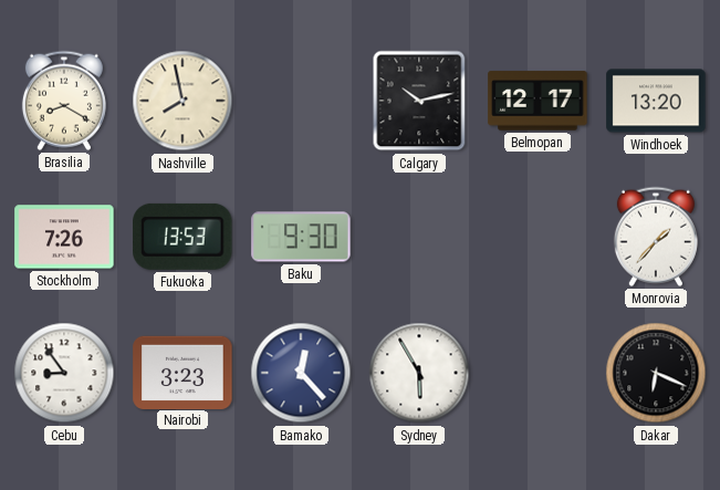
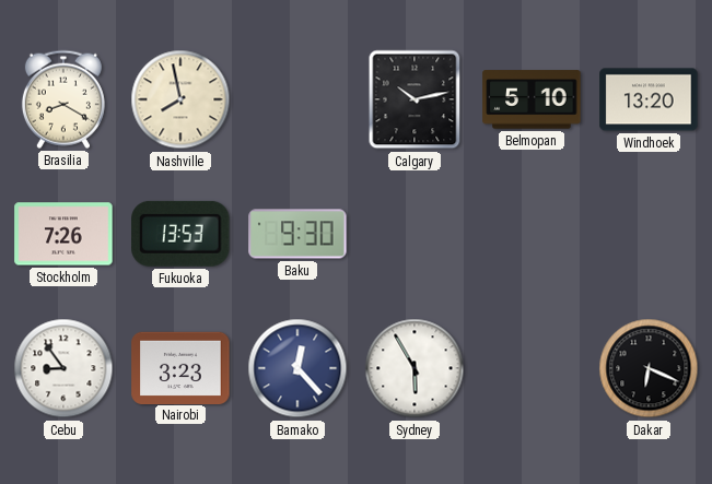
Belmopan: 12:17 -> 5:10
Monrovia: 1:37 -> none
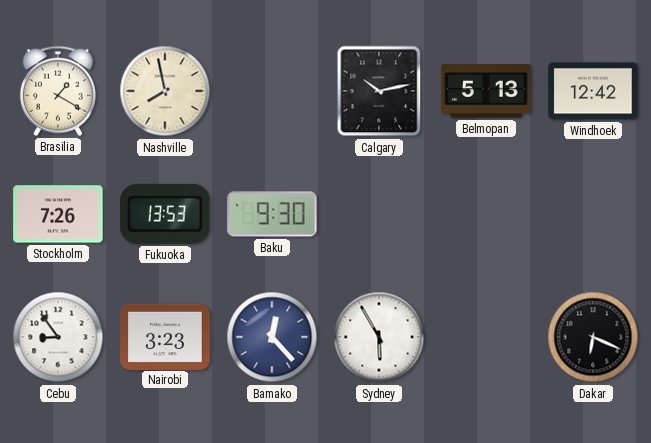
Brasilia: 8:20 -> 1:20
Belmopan: 5:10 -> 5:13
Windhoek: 13:20 -> 12:42
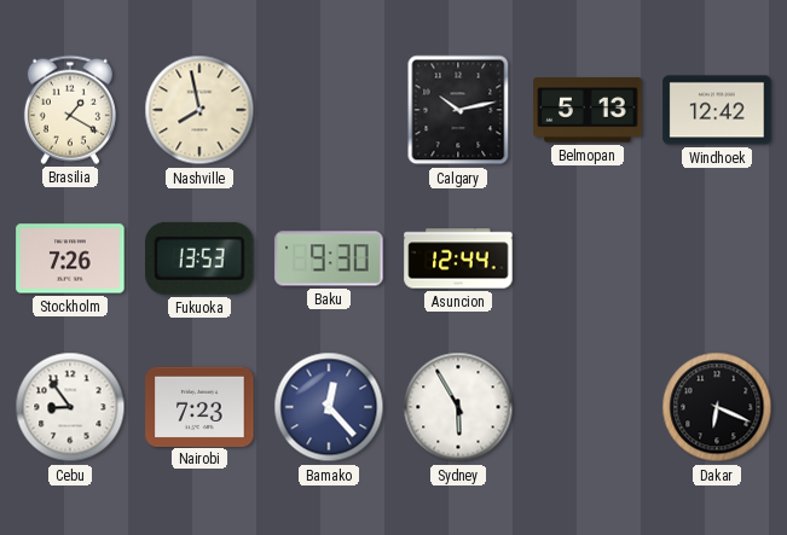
Asuncion: none -> 12:44
Nairobi: 3:23 -> 7:23
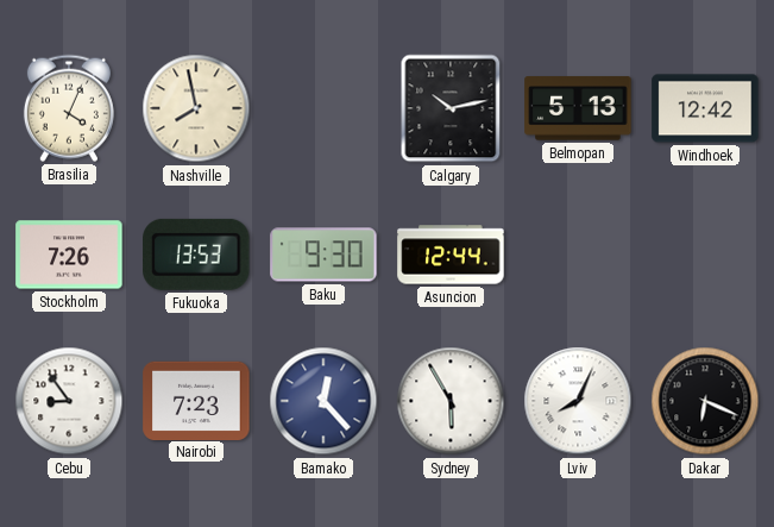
Brasilia: 1:20 -> 4:04
Lviv: none -> 8:04
